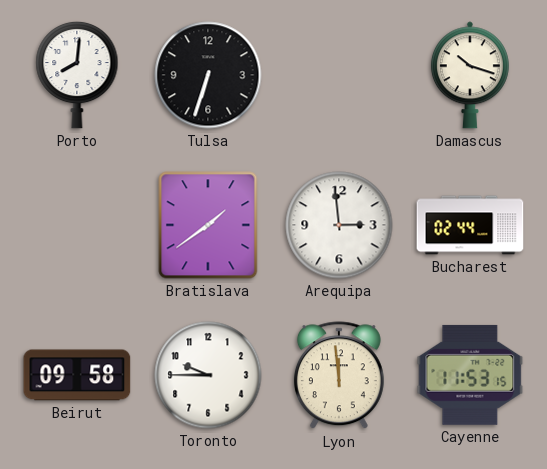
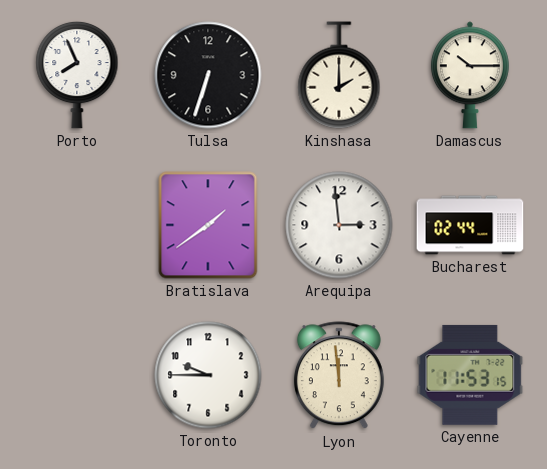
Porto: 8:01 -> 7:56
Kinshasa: none -> 2:00
Damascus: 10:18 -> 10:15
Beirut: 09:58 -> none
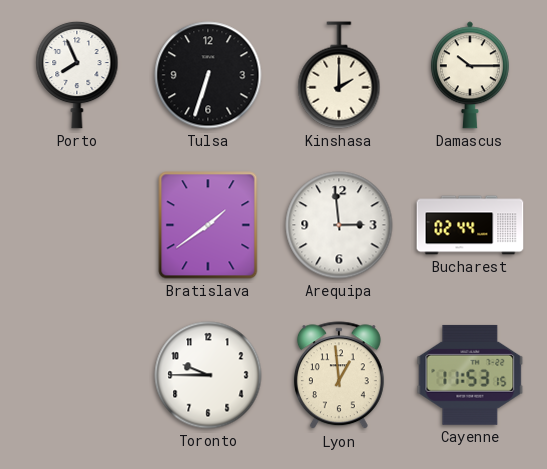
Lyon: 11:59 -> 12:59
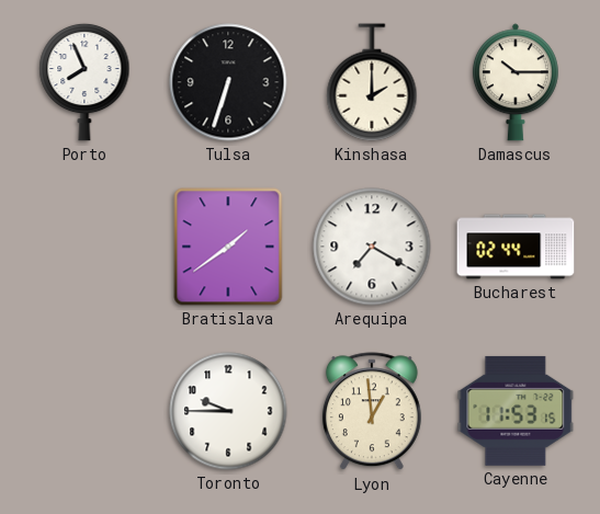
Arequipa: 2:59 -> 7:20
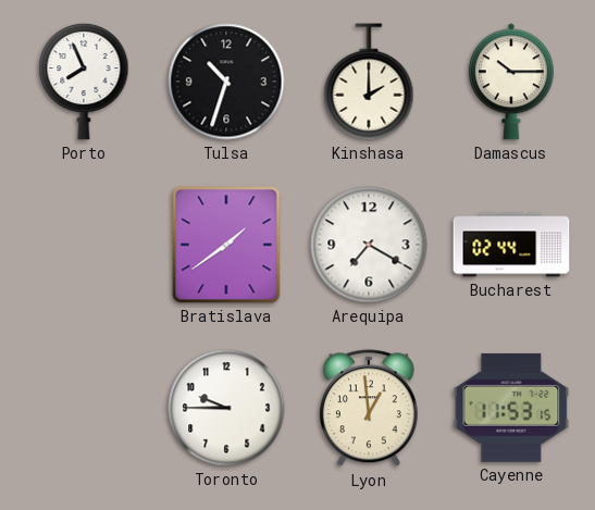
Tulsa: 6:33 -> 10:33
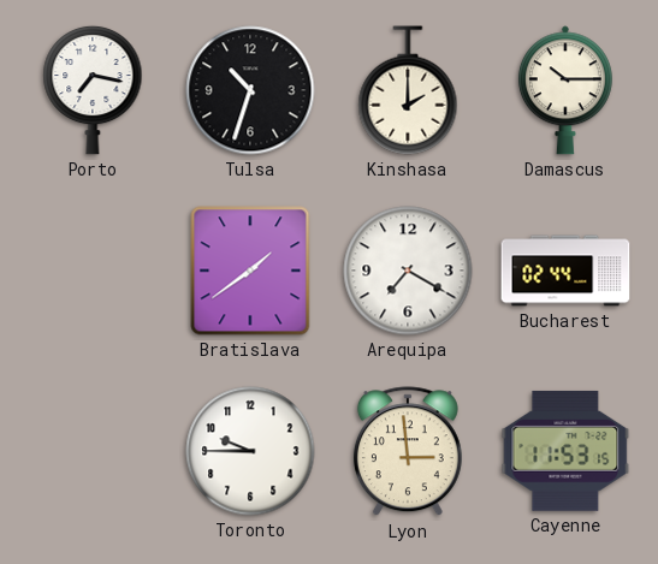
Porto: 7:56 -> 7:17
Lyon: 12:59 -> 2:59
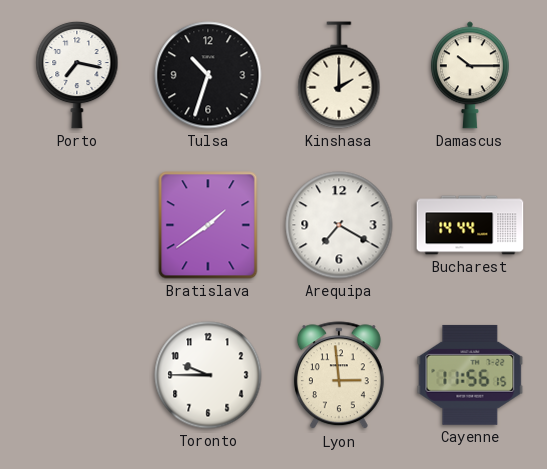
Bucharest: 02:44 -> 14:44
Cayenne: 11:53 -> 11:56
